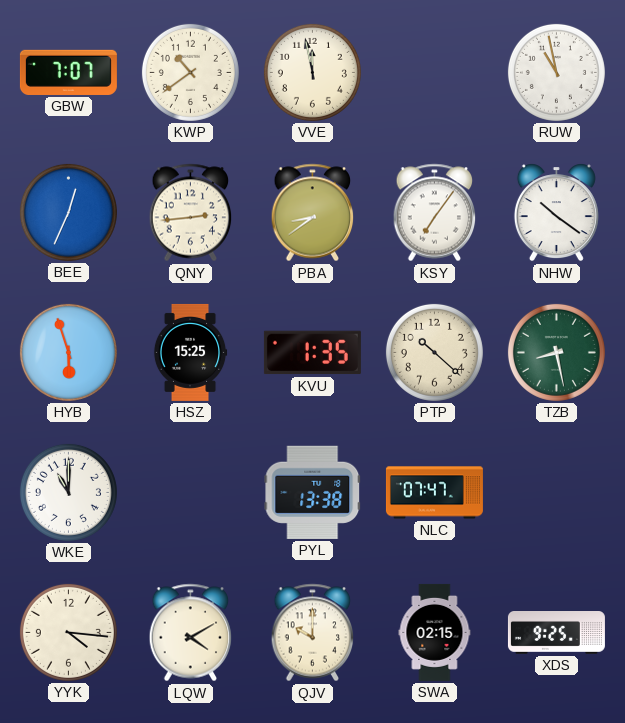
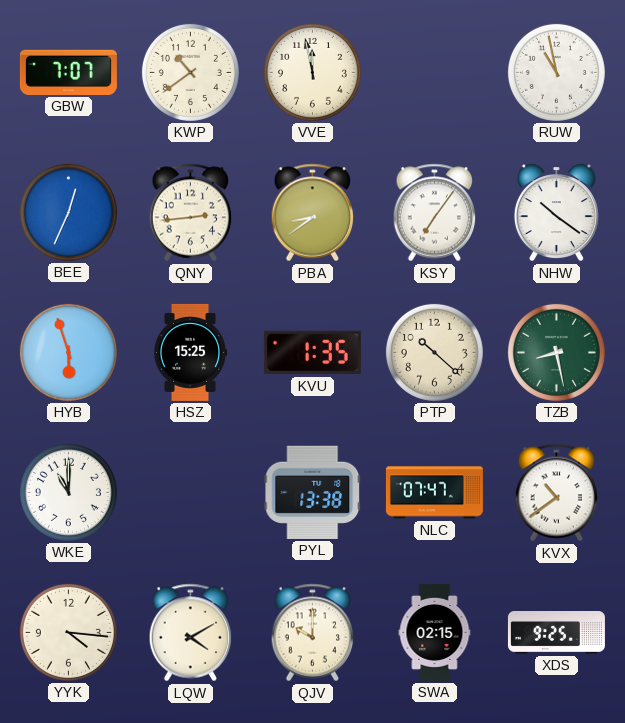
KVX: none -> 10:39
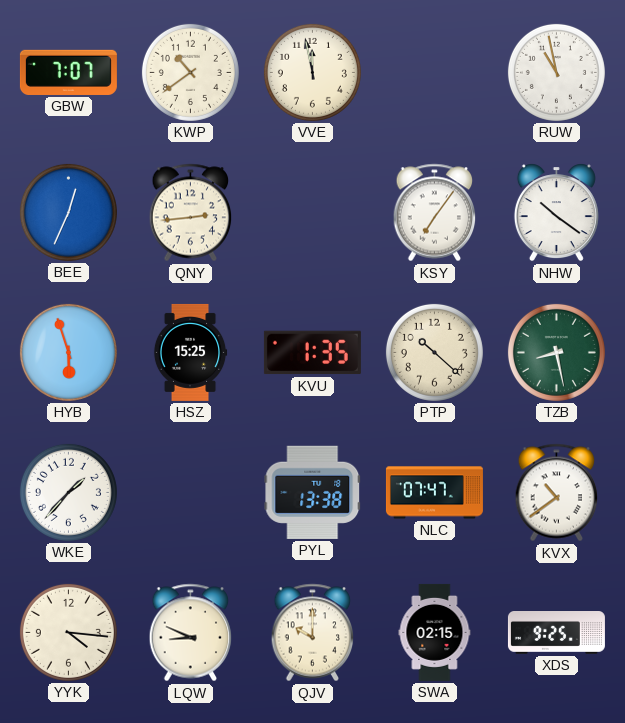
PBA: 8:39 -> none
WKE: 11:00 -> 1:37
LQW: 4:10 -> 8:49
